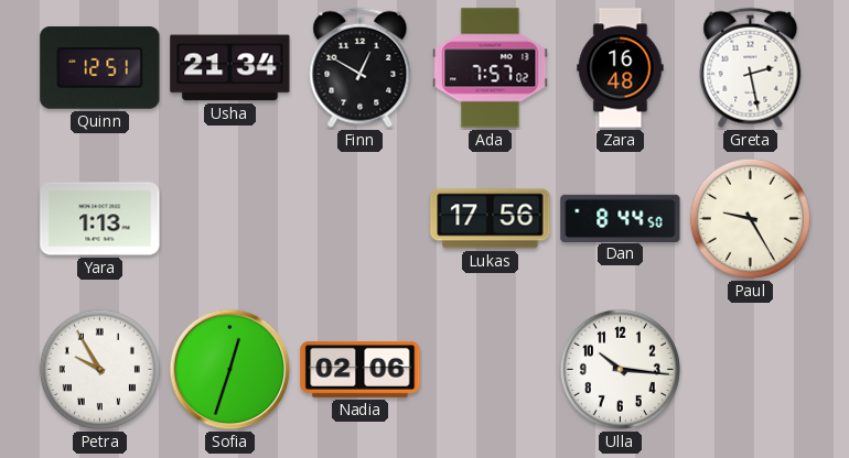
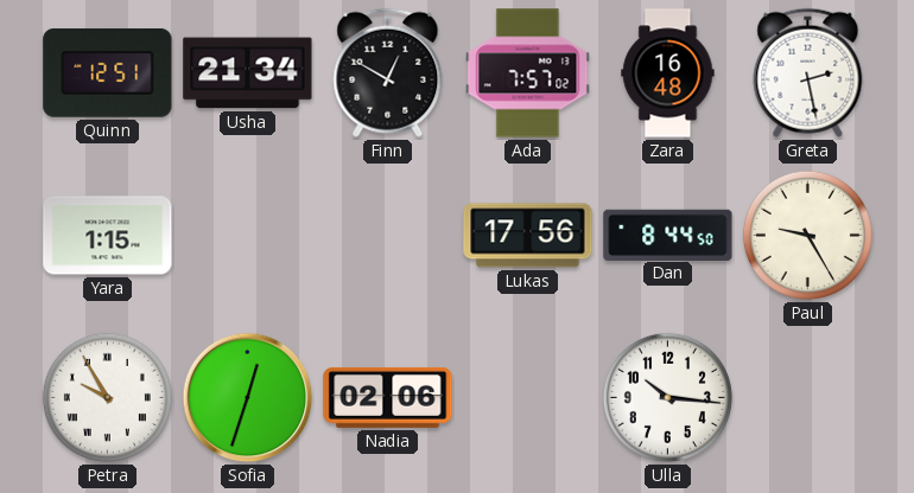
Yara: 1:13 -> 1:15
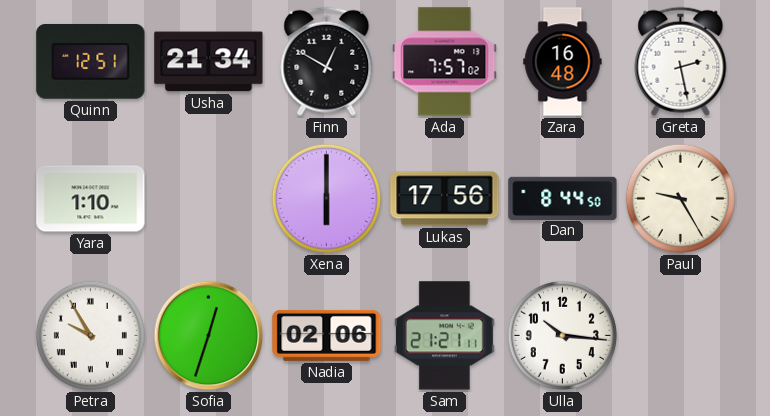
Yara: 1:15 -> 1:10
Xena: none -> 6:00
Sam: none -> 21:21
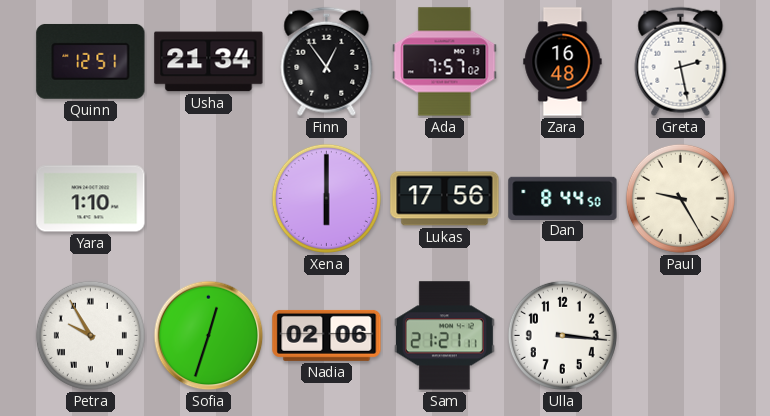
Finn: 12:50 -> 12:54
Ulla: 10:16 -> 3:16
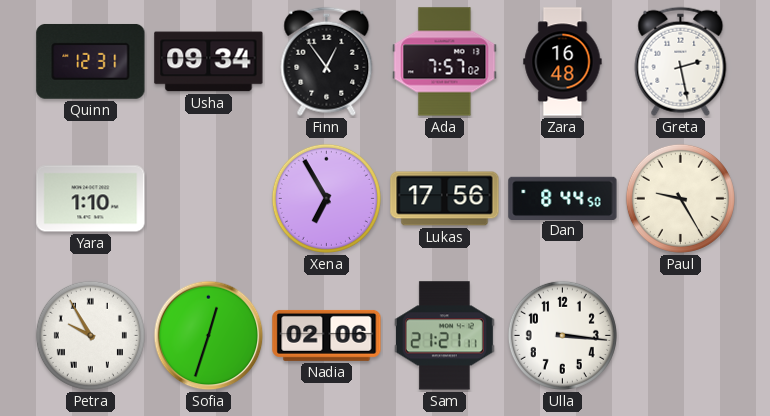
Quinn: 12:51 -> 12:31
Usha: 21:34 -> 09:34
Xena: 6:00 -> 6:55
